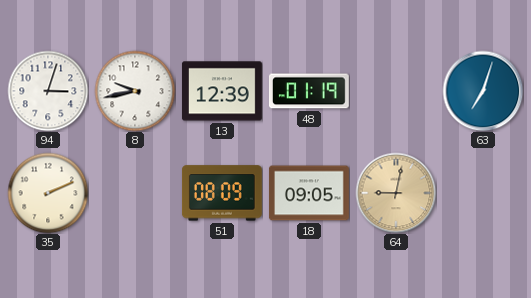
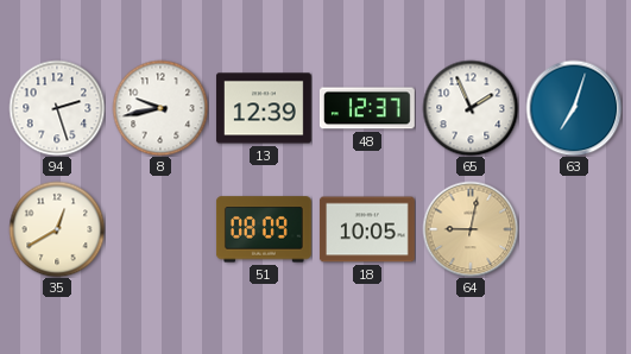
94: 3:03 -> 2:27
48: 01:19 -> 12:37
65: none -> 1:56
35: 2:11 -> 12:40
18: 09:05 -> 10:05
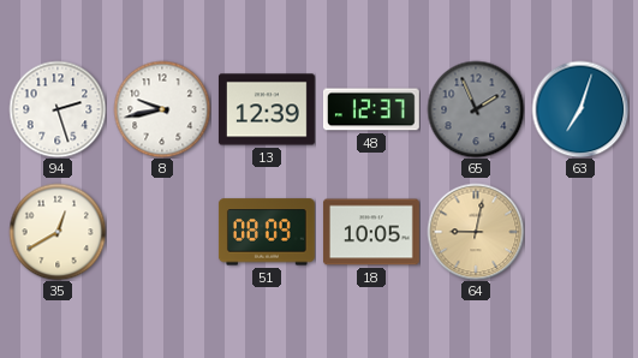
65 dial: white -> grey
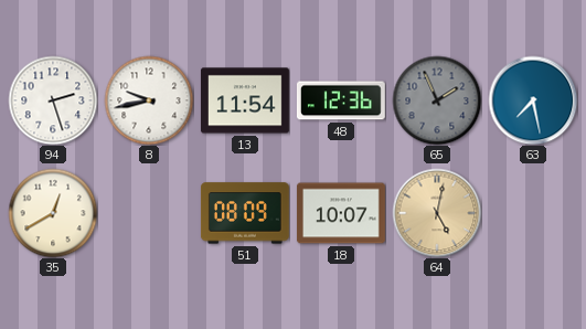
13: 12:39 -> 11:54
48: 12:37 -> 12:36
63: 7:03 -> 7:28
18: 10:05 -> 10:07
64: 9:02 -> 5:02
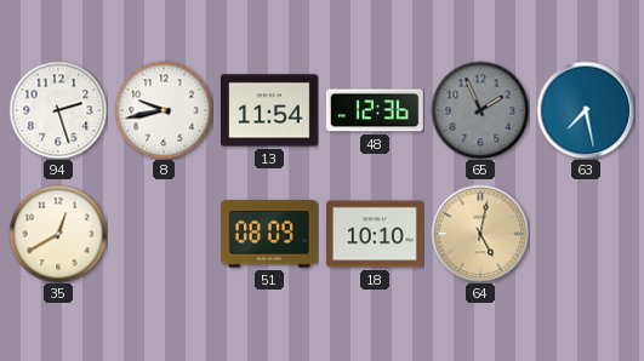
18: 10:07 -> 10:10
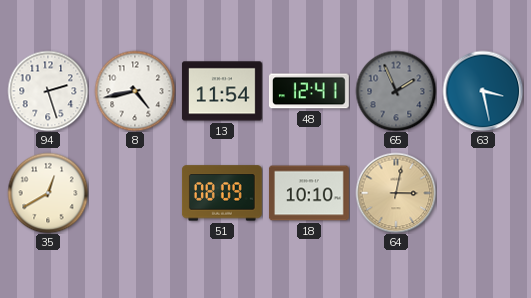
8: 9:43 -> 4:43
48: 12:36 -> 12:41
63: 7:28 -> 3:28
64: 5:02 -> 3:02
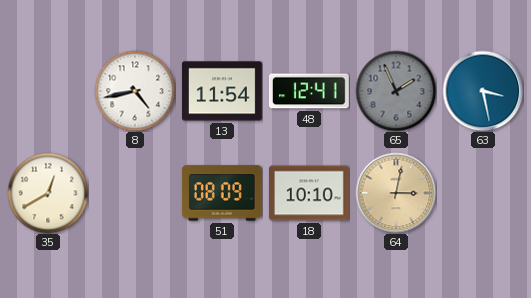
94: 2:27 -> none
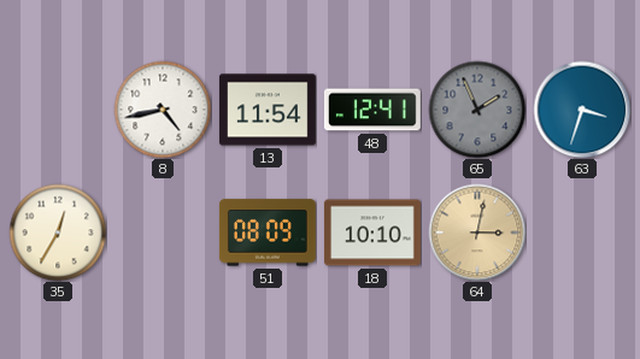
63: 3:28 -> 3:33
35: 12:40 -> 12:35
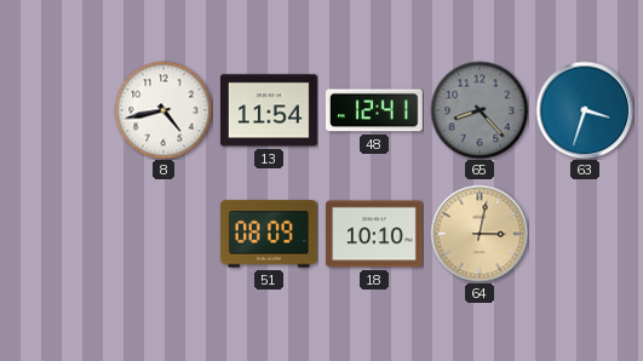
65: 1:56 -> 8:23
35: 12:35 -> none
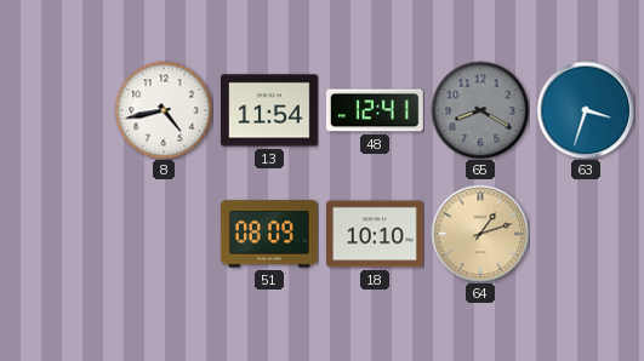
65: 8:23 -> 8:20
64: 3:02 -> 1:12
